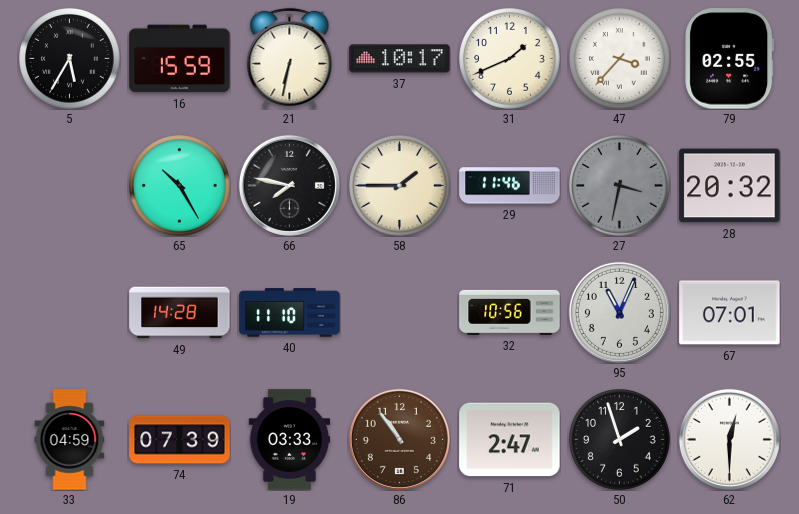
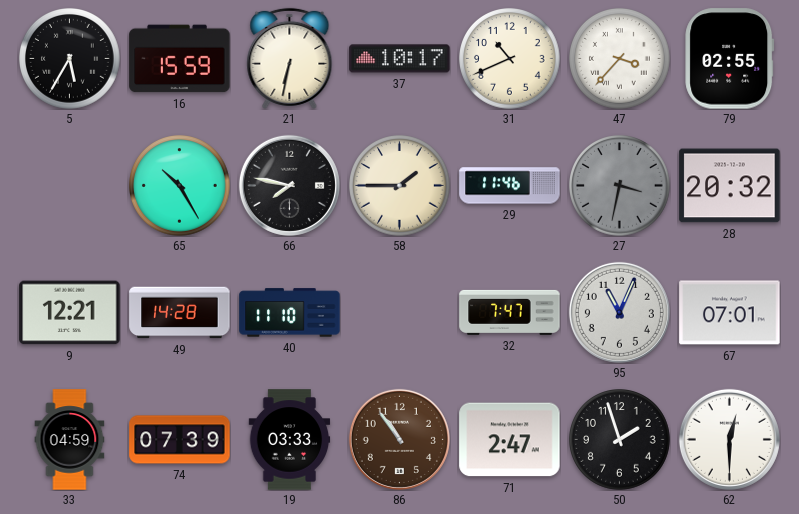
31: 1:41 -> 10:41
9: none -> 12:21
32: 10:56 -> 7:47
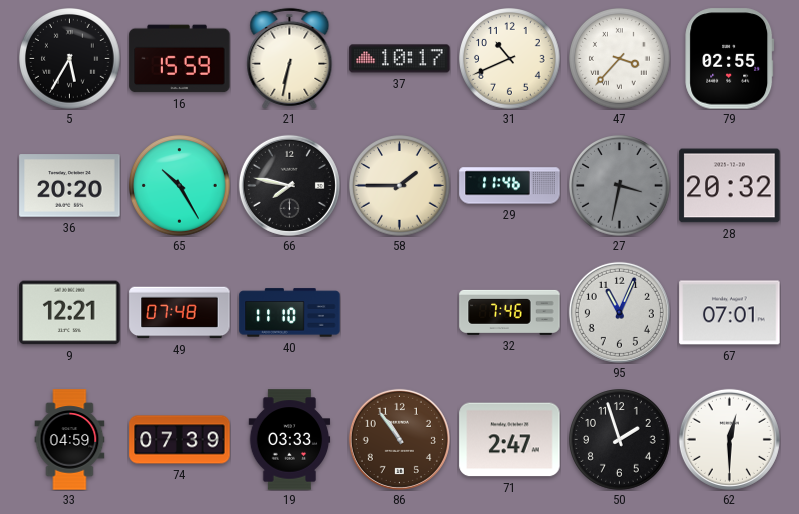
36: none -> 20:20
49: 14:28 -> 07:48
32: 7:47 -> 7:46
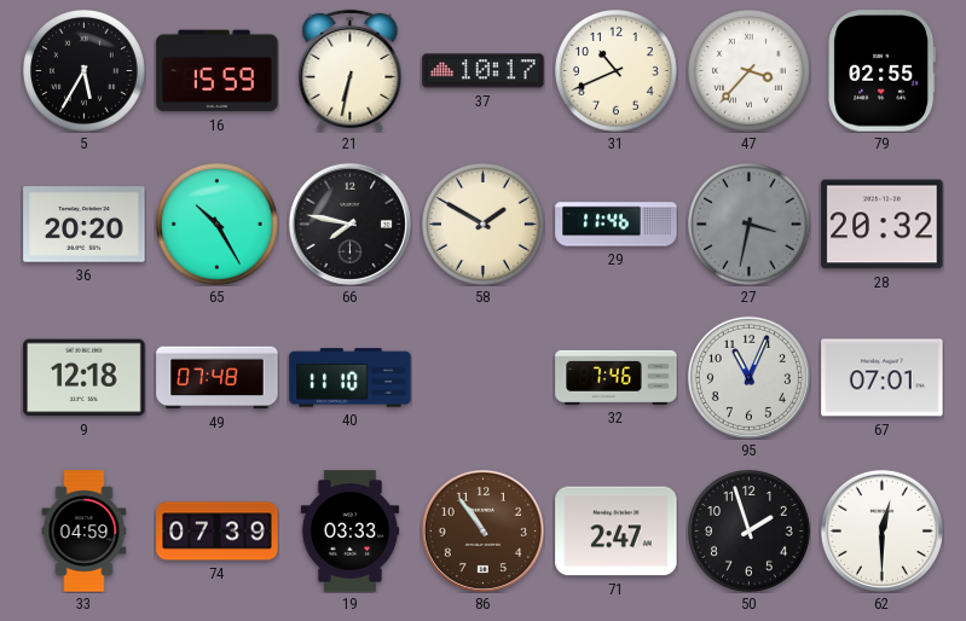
58: 1:45 -> 1:50
9: 12:21 -> 12:18
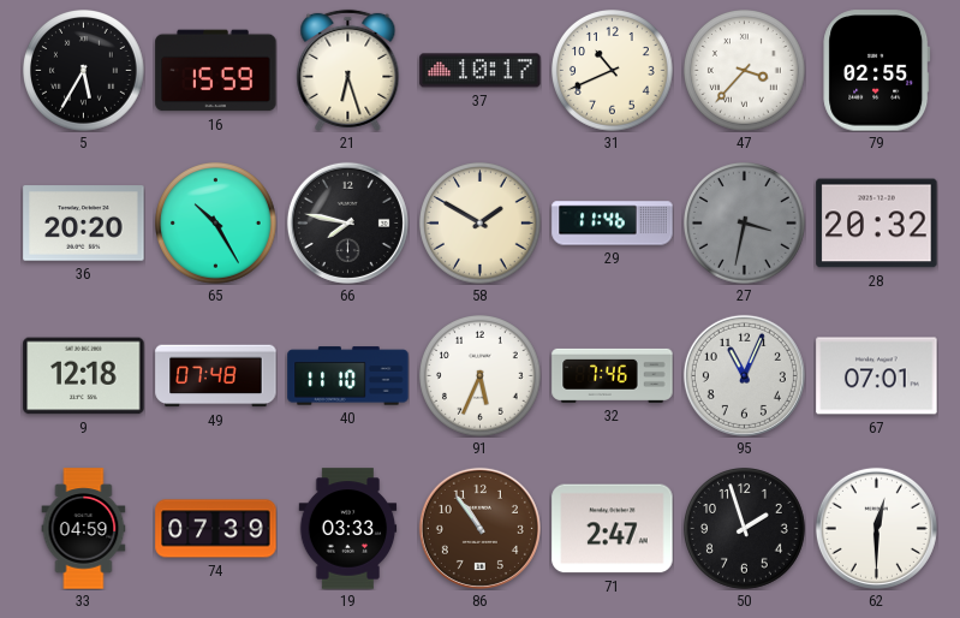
21: 6:32 -> 6:27
91: none -> 5:34
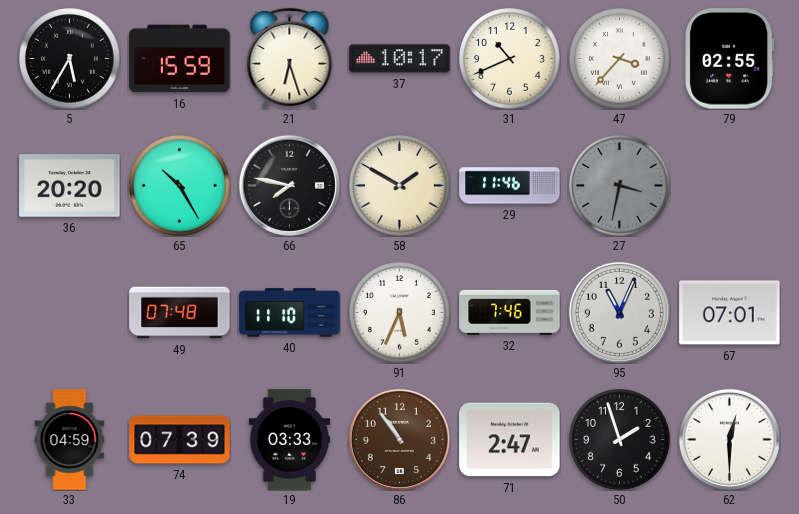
28: 20:32 -> none
9: 12:18 -> none
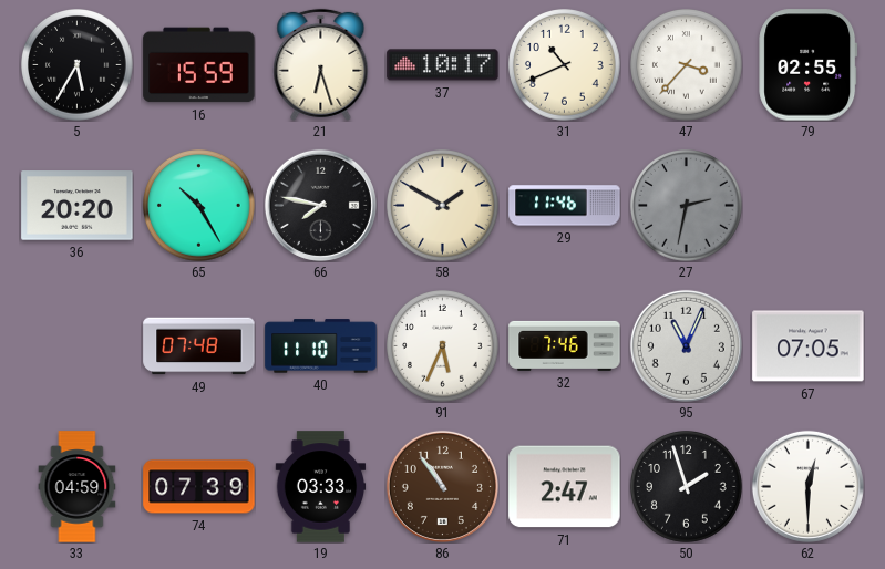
27: 3:32 -> 2:32
67: 07:01 -> 07:05
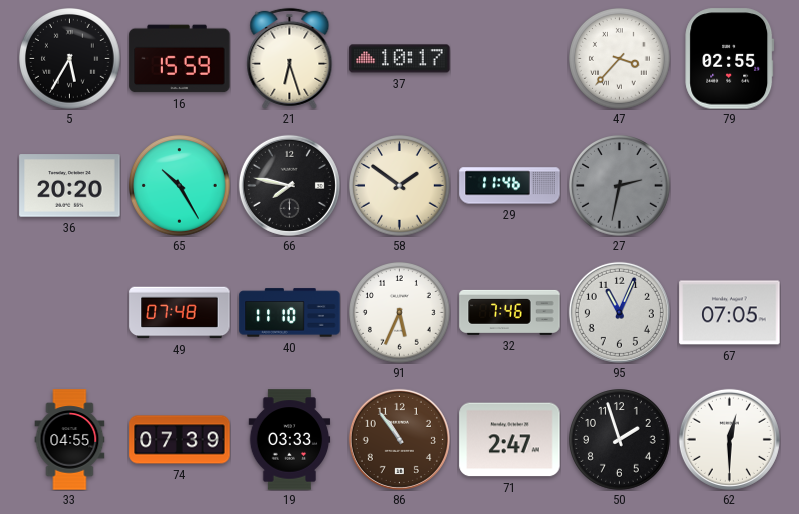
31: 10:41 -> none
58: 1:50 -> 1:51
33: 04:59 -> 04:55
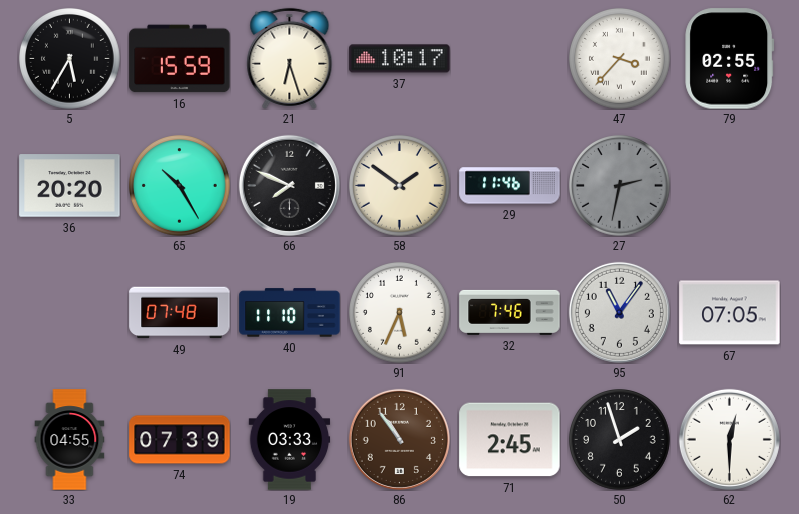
66: 7:47 -> 7:49
95: 11:04 -> 11:06
71: 2:47 -> 2:45
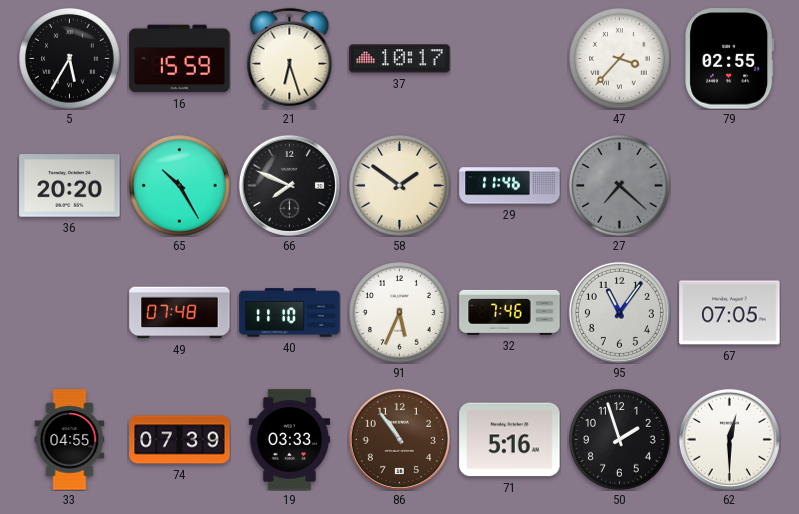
27: 2:32 -> 7:22
71: 2:45 -> 5:16
